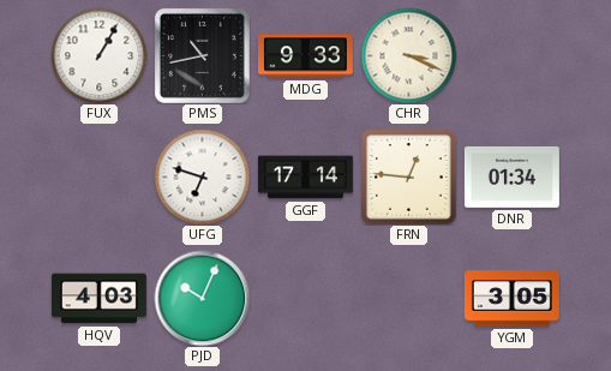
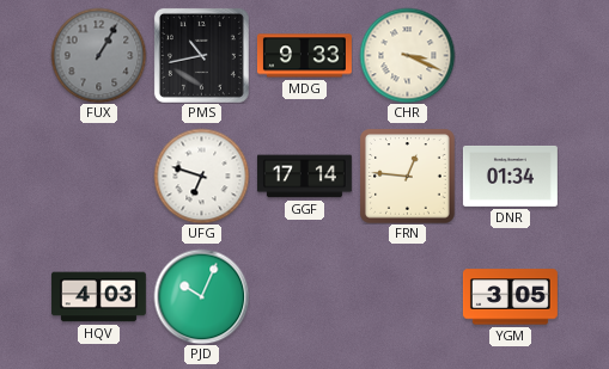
FUX dial: white -> grey
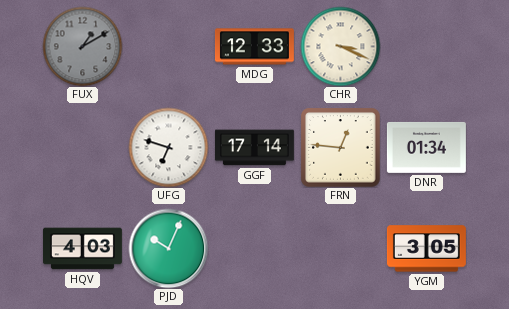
FUX: 1:05 -> 1:10
PMS: 10:43 -> none
MDG: 9:33 -> 12:33
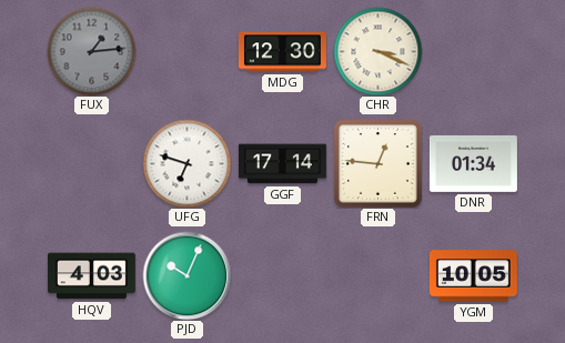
FUX: 1:10 -> 1:14
MDG: 12:33 -> 12:30
YGM: 3:05 -> 10:05
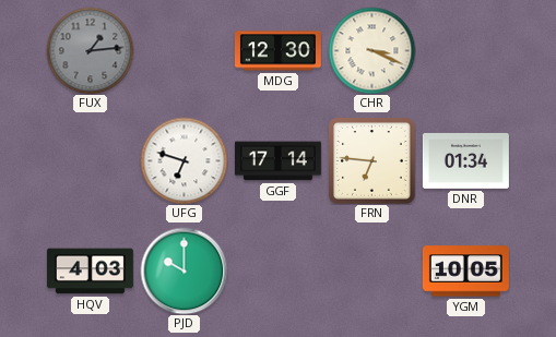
FRN: 12:46 -> 6:46
PJD: 10:04 -> 10:00
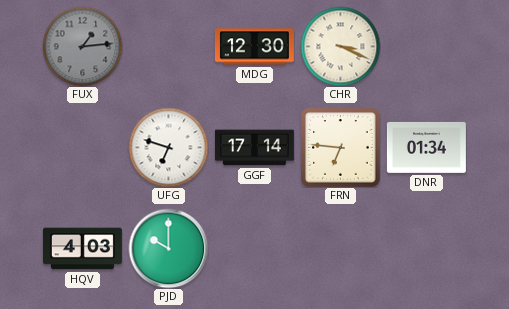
YGM: 10:05 -> none
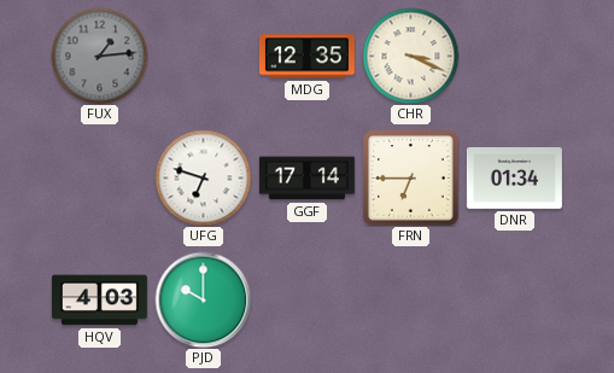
MDG: 12:30 -> 12:35
FRN: 6:46 -> 6:45
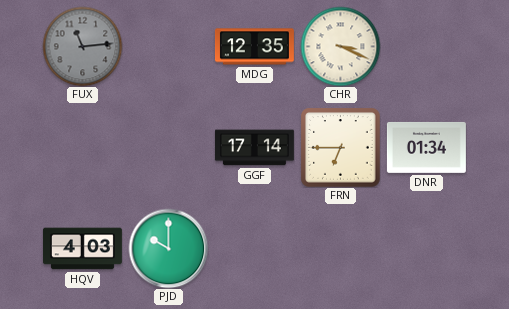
FUX: 1:14 -> 11:14
UFG: 6:48 -> none
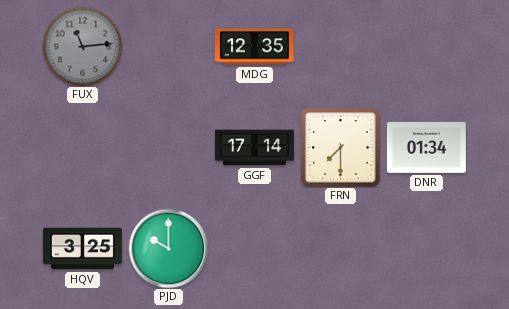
CHR: 3:19 -> none
FRN: 6:45 -> 7:30
HQV: 4:03 -> 3:25
